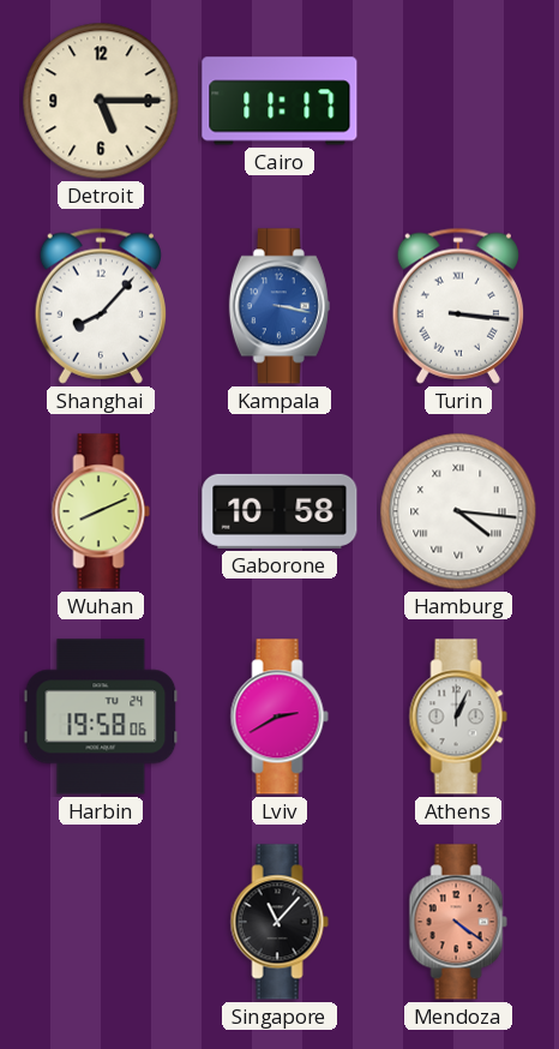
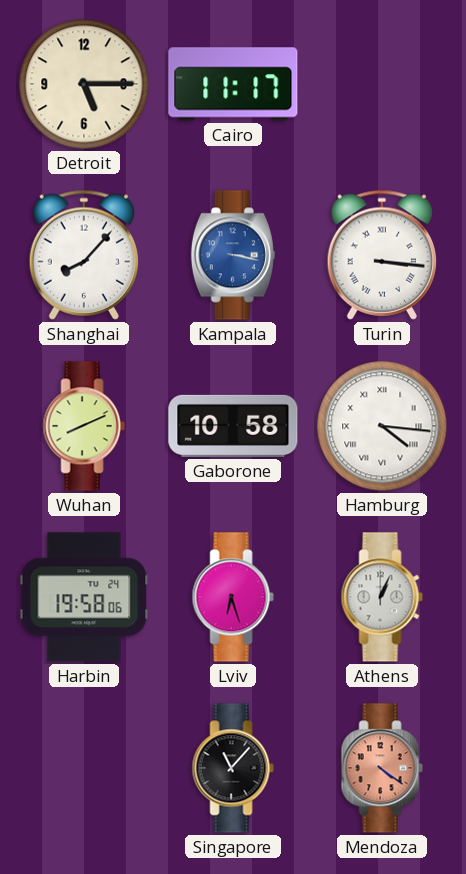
Lviv: 2:40 -> 6:27
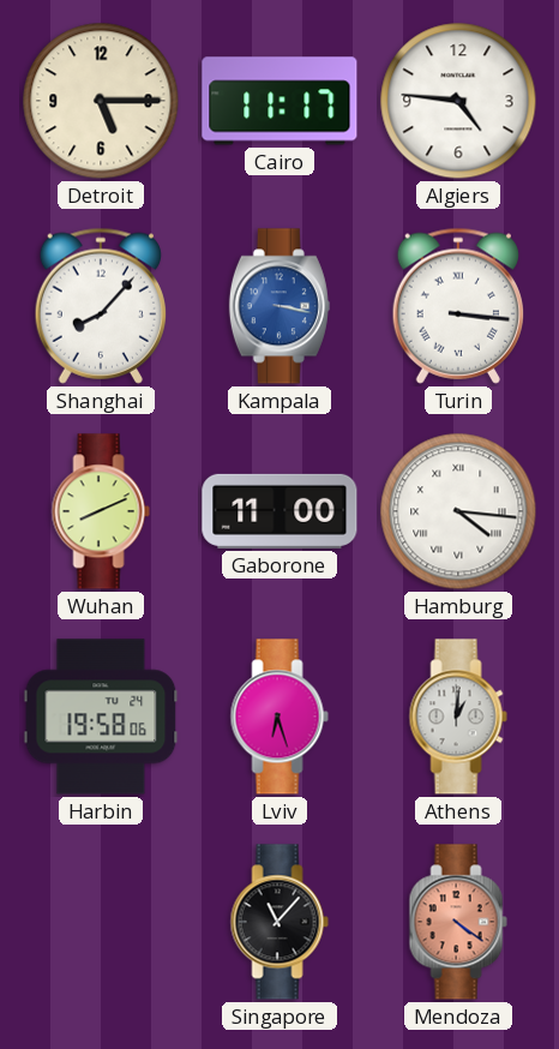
Algiers: none -> 4:46
Gaborone: 10:58 -> 11:00
Athens: 1:04 -> 1:01
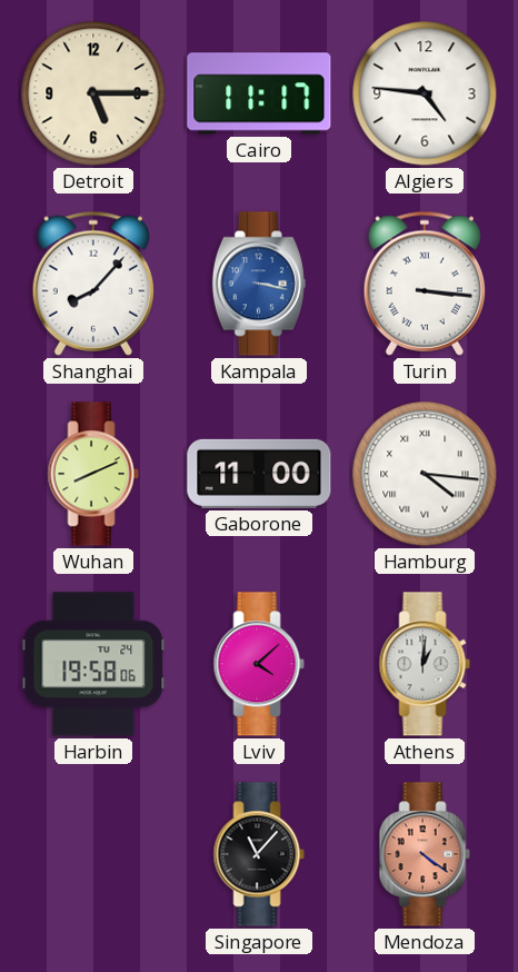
Lviv: 6:27 -> 4:08
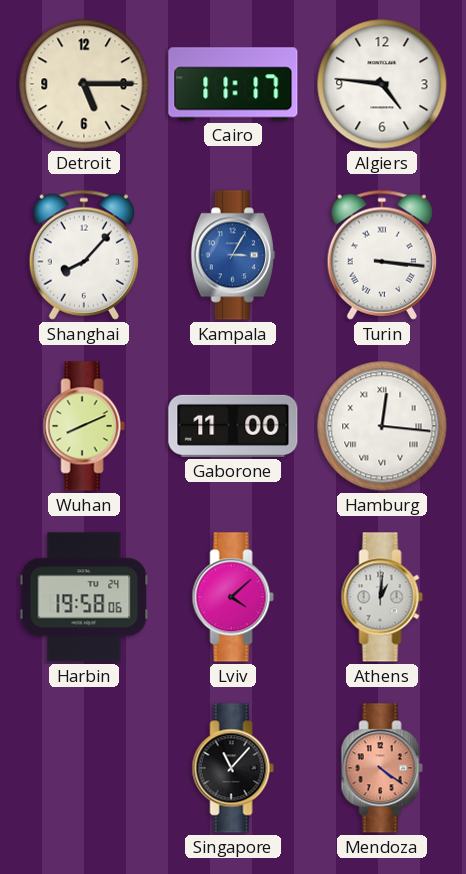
Kampala: 3:17 -> 3:05
Hamburg: 4:16 -> 12:16
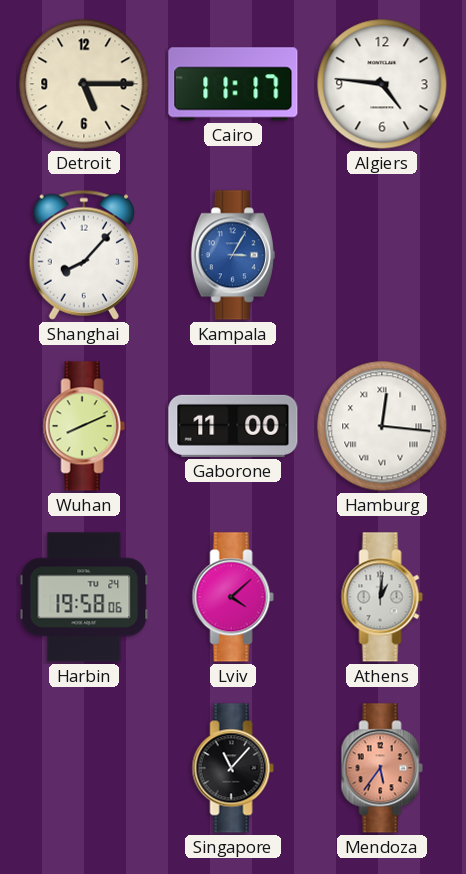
Turin: 3:16 -> none
Mendoza: 4:21 -> 5:36
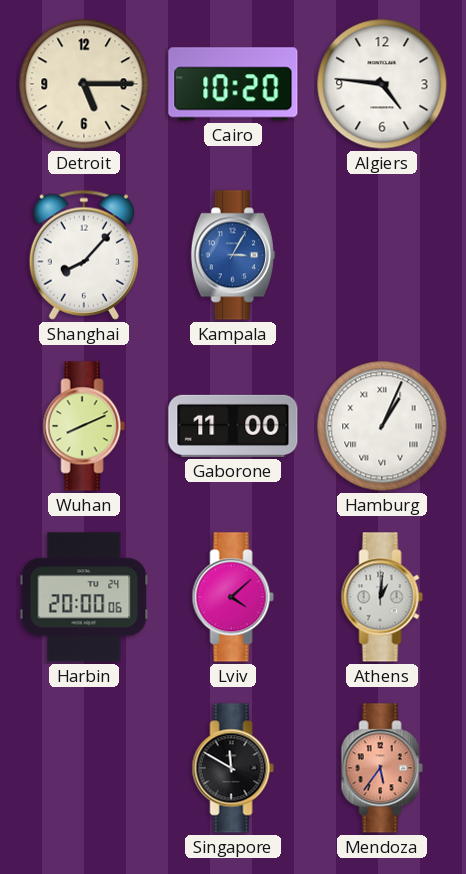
Cairo: 11:17 -> 10:20
Hamburg: 12:16 -> 1:04
Harbin: 19:58 -> 20:00
Singapore: 11:07 -> 11:50
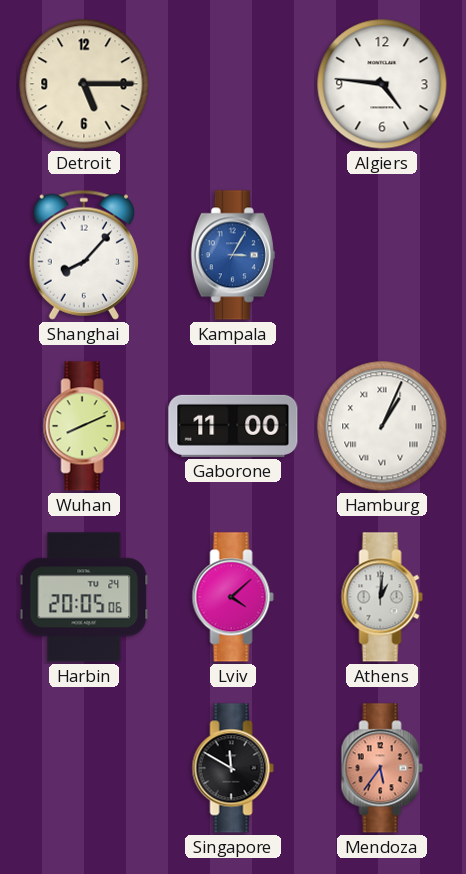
Cairo: 10:20 -> none
Harbin: 20:00 -> 20:05
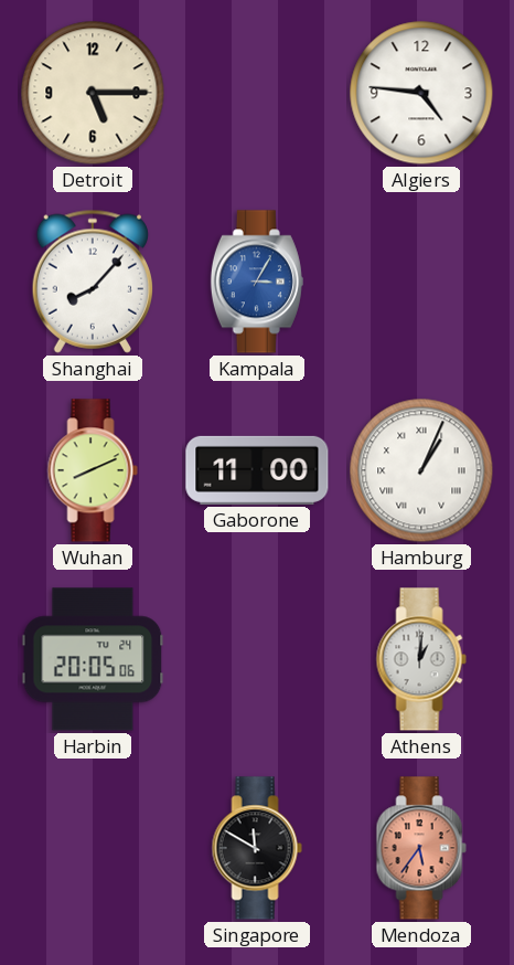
Lviv: 4:08 -> none
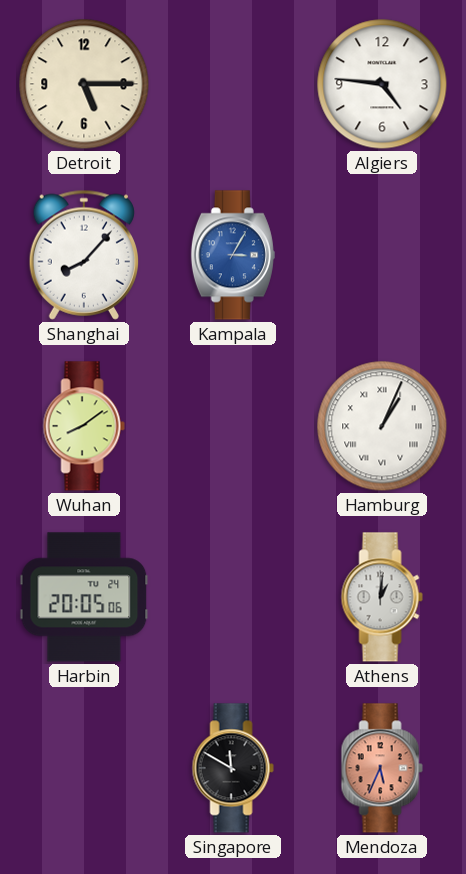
Wuhan: 8:11 -> 8:09
Gaborone: 11:00 -> none
Mendoza: 5:36 -> 5:34
